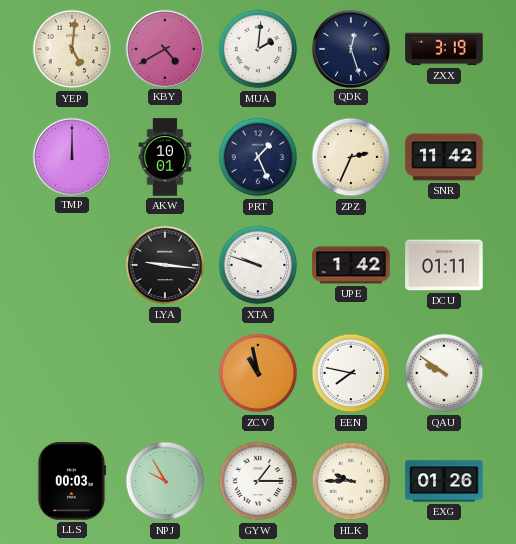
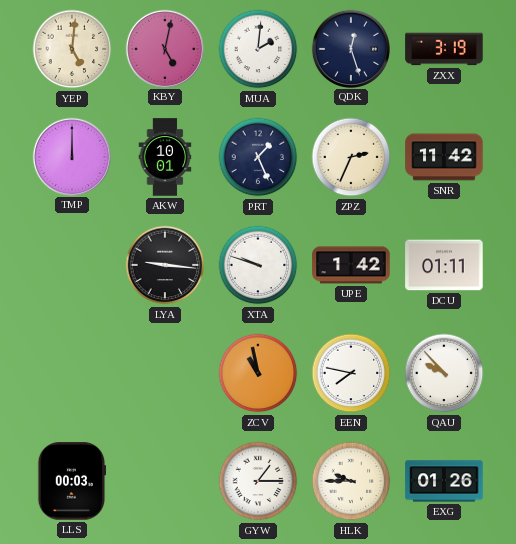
KBY: 4:40 -> 5:02
QAU: 9:51 -> 9:53
NPJ: 9:55 -> none
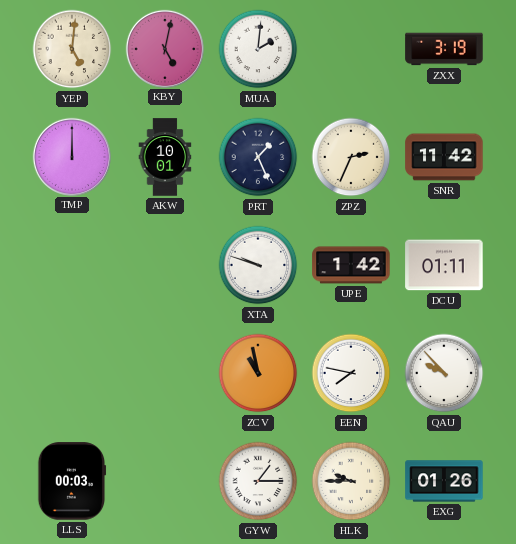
QDK: 12:27 -> none
LYA: 9:16 -> none
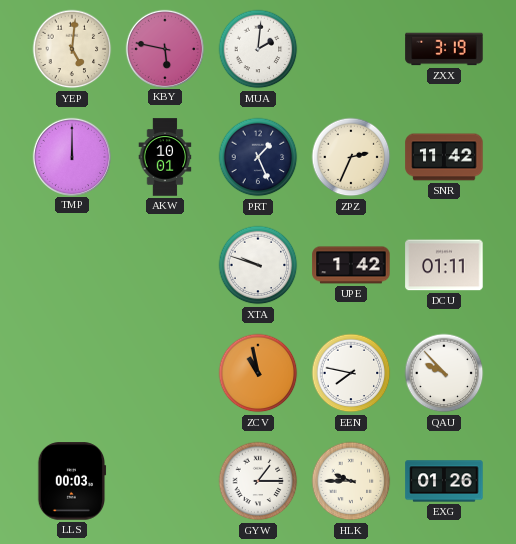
KBY: 5:02 -> 5:47
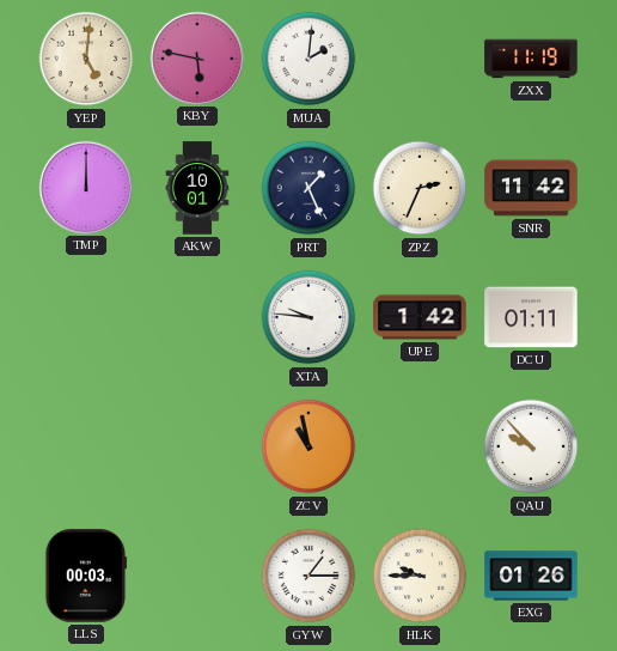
ZXX: 3:19 -> 11:19
XTA: 9:48 -> 9:46
EEN: 7:47 -> none
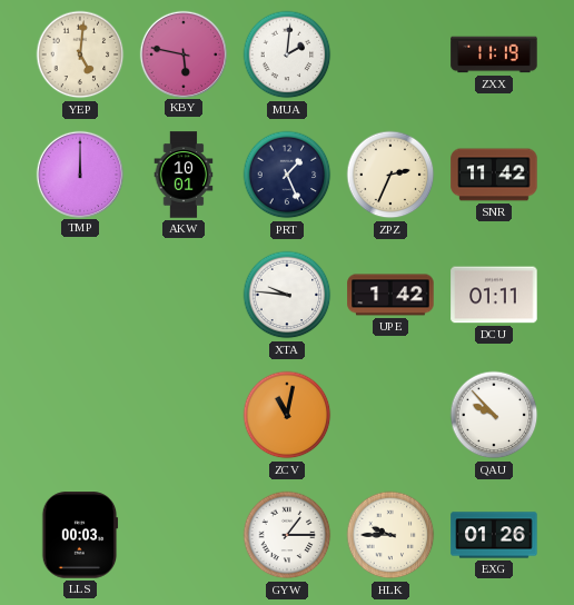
ZCV: 10:58 -> 11:02
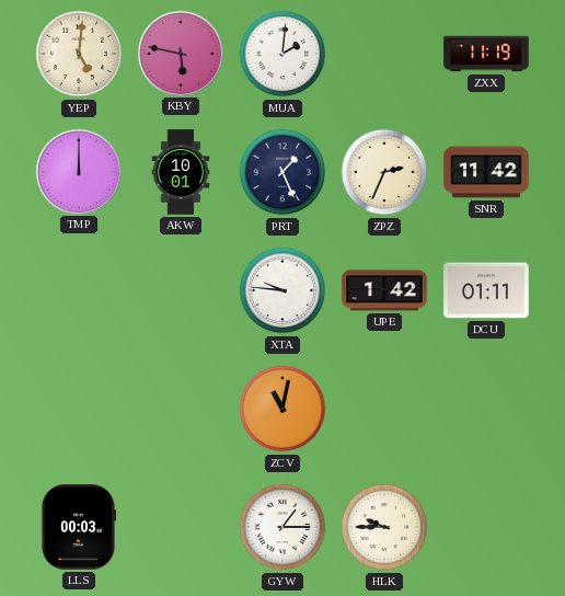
QAU: 9:53 -> none
EXG: 01:26 -> none
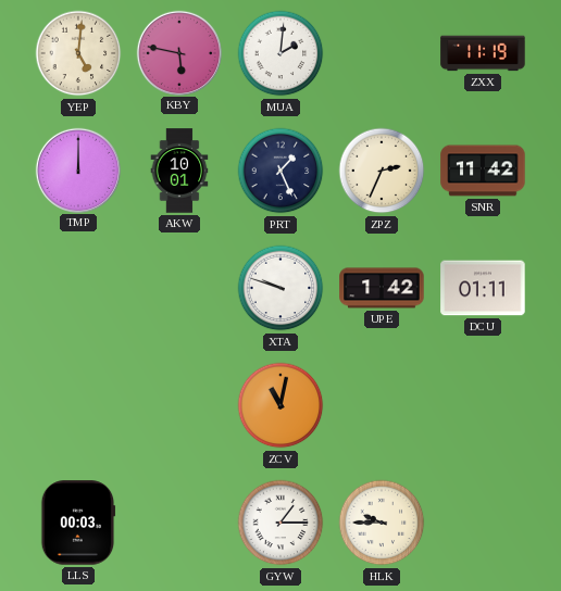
XTA: 9:46 -> 9:48
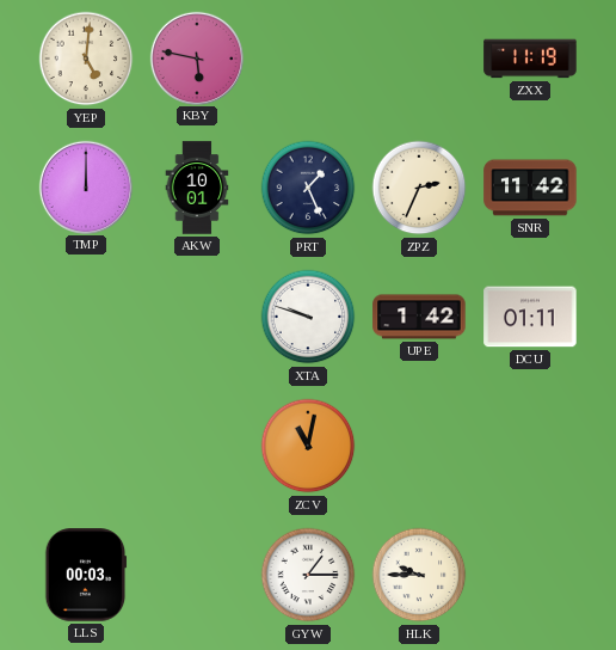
MUA: 2:01 -> none
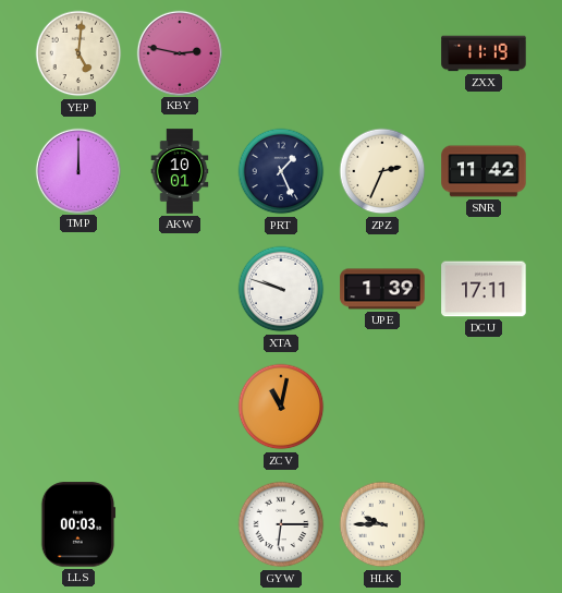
KBY: 5:47 -> 2:47
UPE: 1:42 -> 1:39
DCU: 01:11 -> 17:11
GYW: 1:15 -> 6:15
